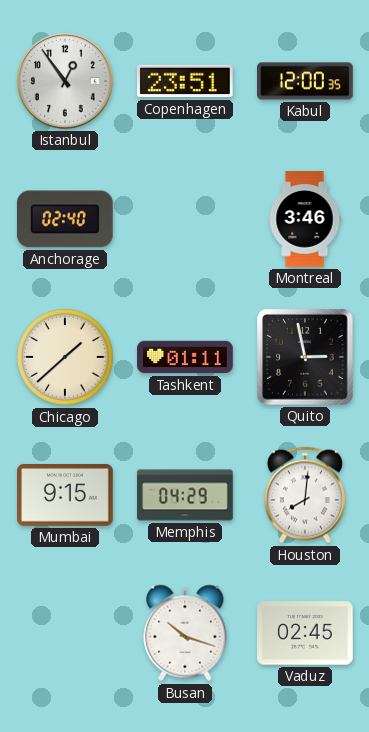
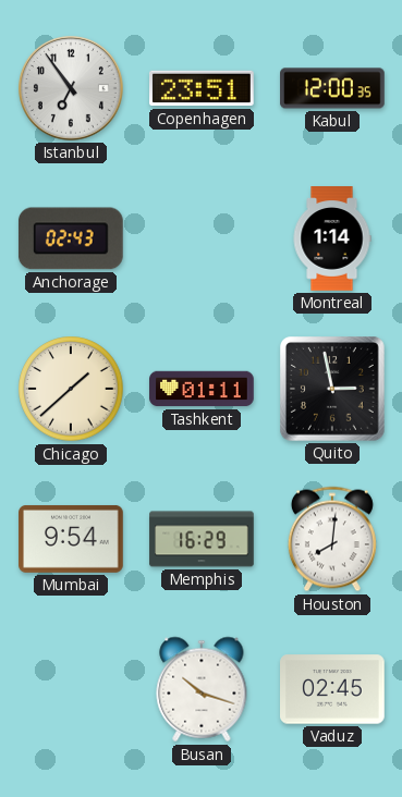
Istanbul: 12:54 -> 6:54
Anchorage: 02:40 -> 02:43
Montreal: 3:46 -> 1:14
Mumbai: 9:15 -> 9:54
Memphis: 04:29 -> 16:29
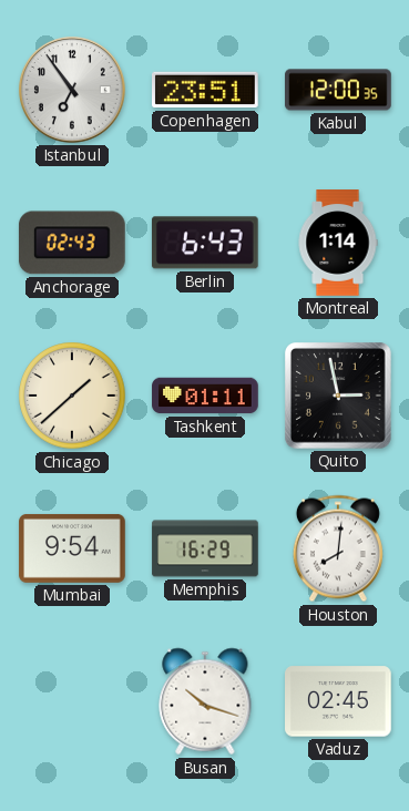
Berlin: none -> 6:43
